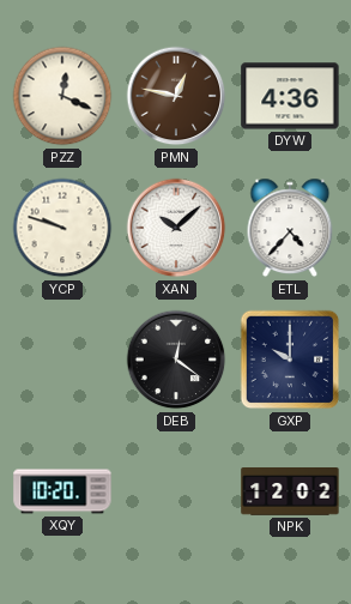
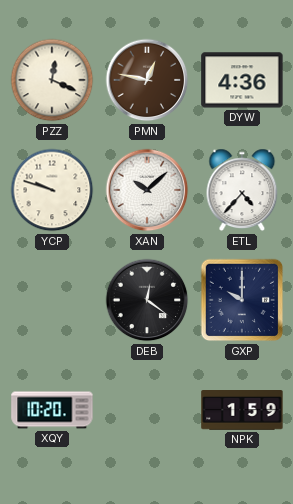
NPK: 12:02 -> 1:59
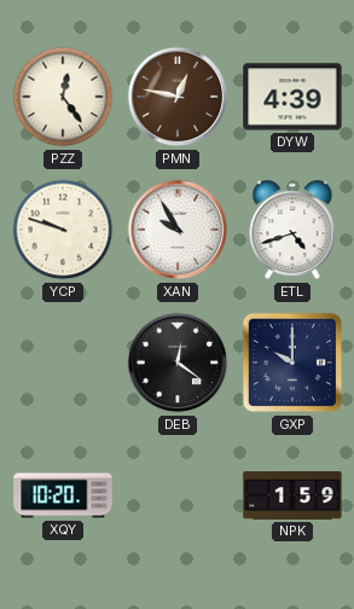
PZZ: 12:19 -> 12:24
DYW: 4:36 -> 4:39
XAN: 10:08 -> 9:55
ETL: 4:37 -> 4:42
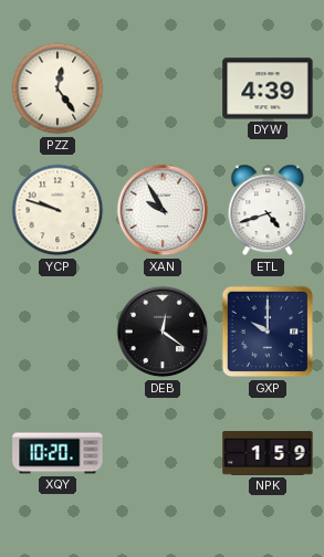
PMN: 12:47 -> none
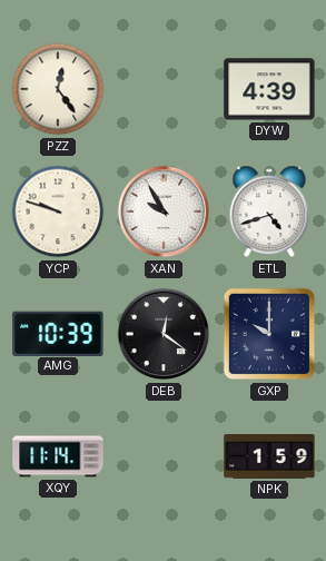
AMG: none -> 10:39
XQY: 10:20 -> 11:14
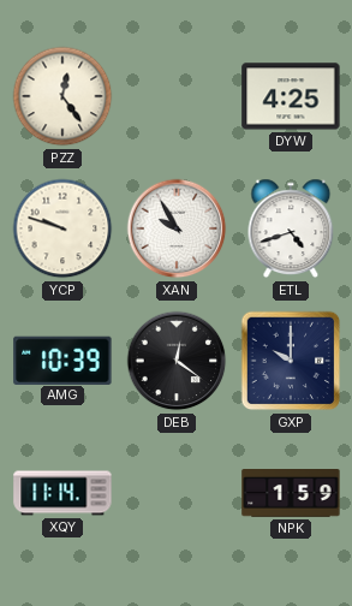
DYW: 4:39 -> 4:25
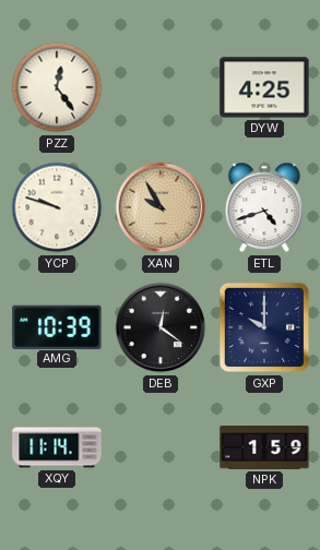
XAN dial: white -> champagne
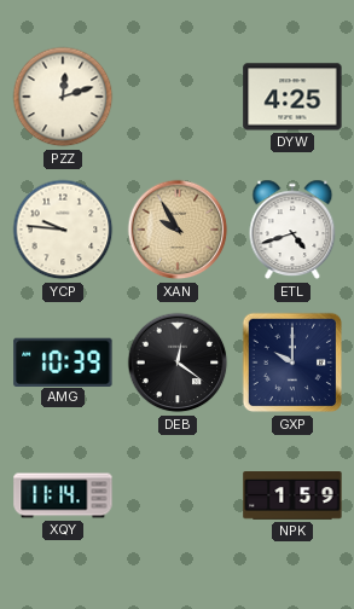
PZZ: 12:24 -> 12:12
YCP: 9:48 -> 9:46
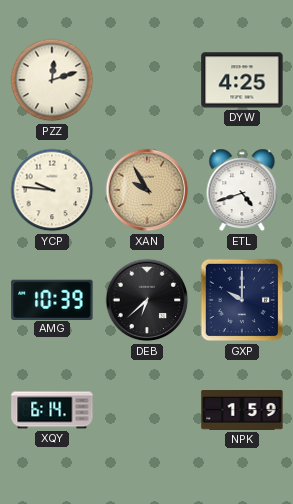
DEB: 12:21 -> 6:38
XQY: 11:14 -> 6:14
